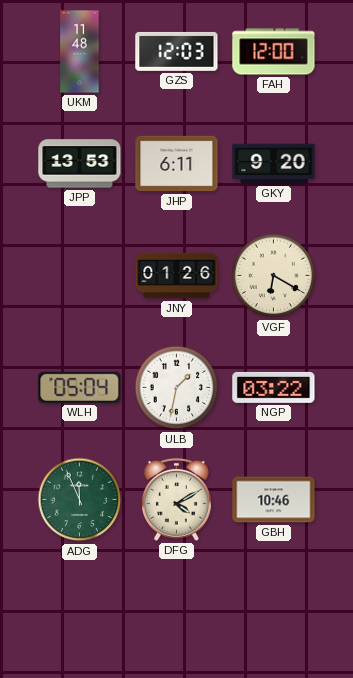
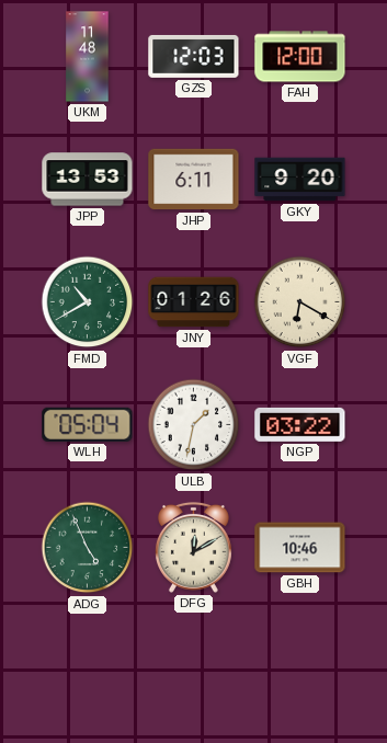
FMD: none -> 10:40
ADG: 11:56 -> 4:56
DFG: 4:10 -> 12:10
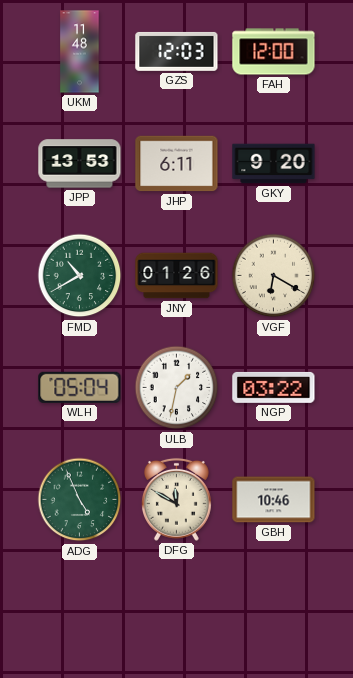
DFG: 12:10 -> 11:50
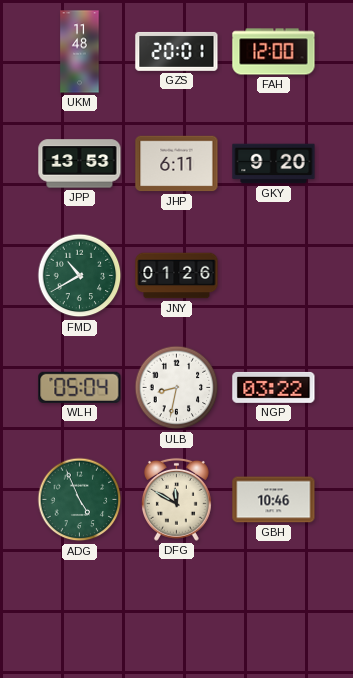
GZS: 12:03 -> 20:01
VGF: 6:20 -> none
ULB: 1:32 -> 8:32
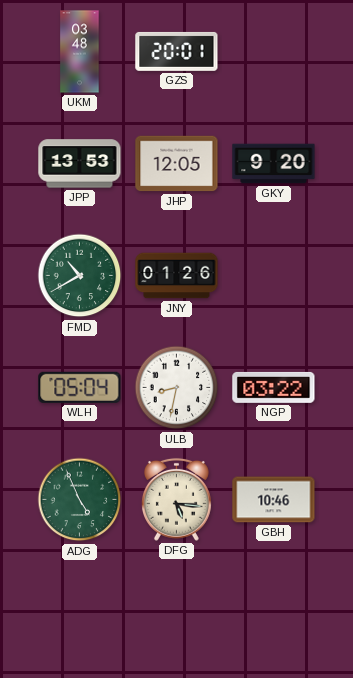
UKM: 11:48 -> 03:48
FAH: 12:00 -> none
JHP: 6:11 -> 12:05
DFG: 11:50 -> 5:16
